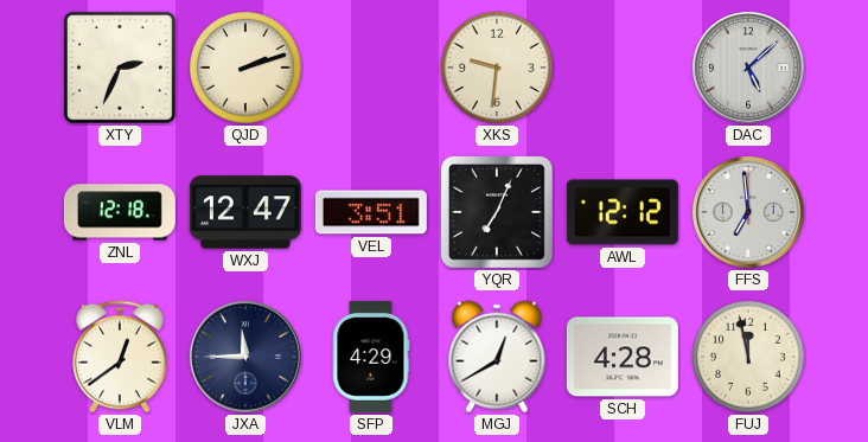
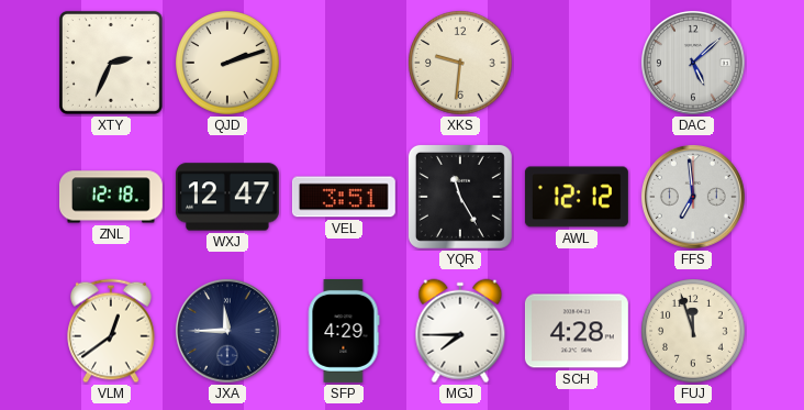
YQR: 7:04 -> 11:25
MGJ: 12:40 -> 7:45
FUJ: 11:58 -> 11:57
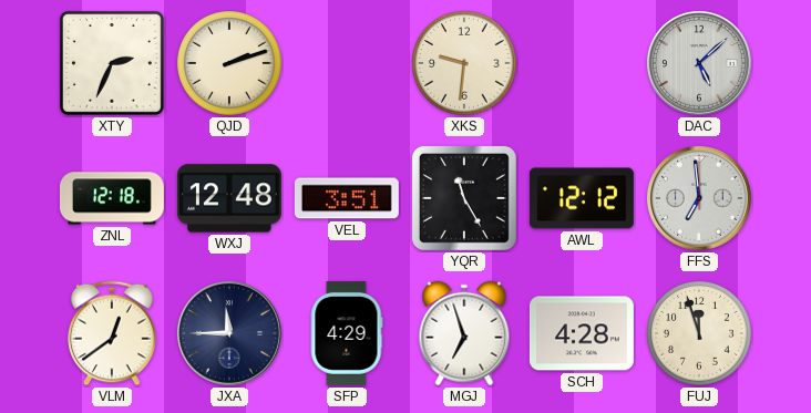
WXJ: 12:47 -> 12:48
MGJ: 7:45 -> 6:57
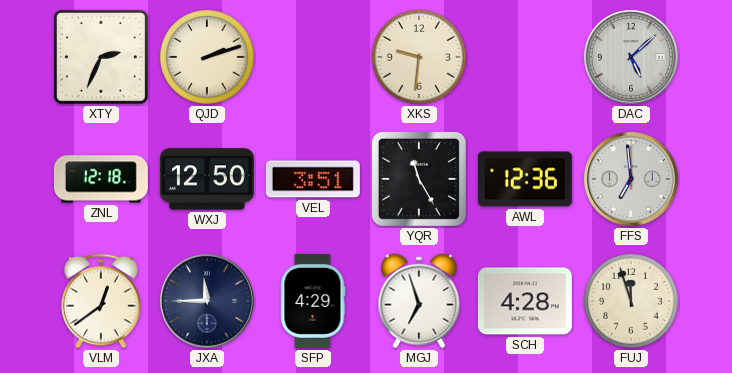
WXJ: 12:48 -> 12:50
AWL: 12:12 -> 12:36
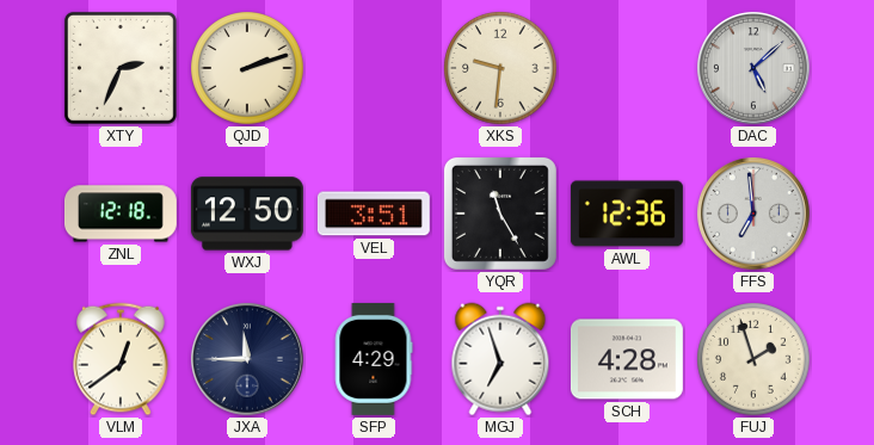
FUJ: 11:57 -> 1:57
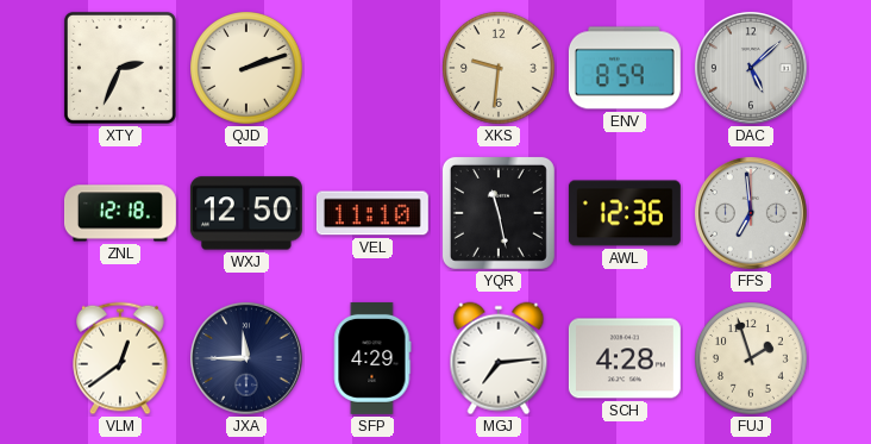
ENV: none -> 8:59
VEL: 3:51 -> 11:10
YQR: 11:25 -> 11:28
MGJ: 6:57 -> 7:14
